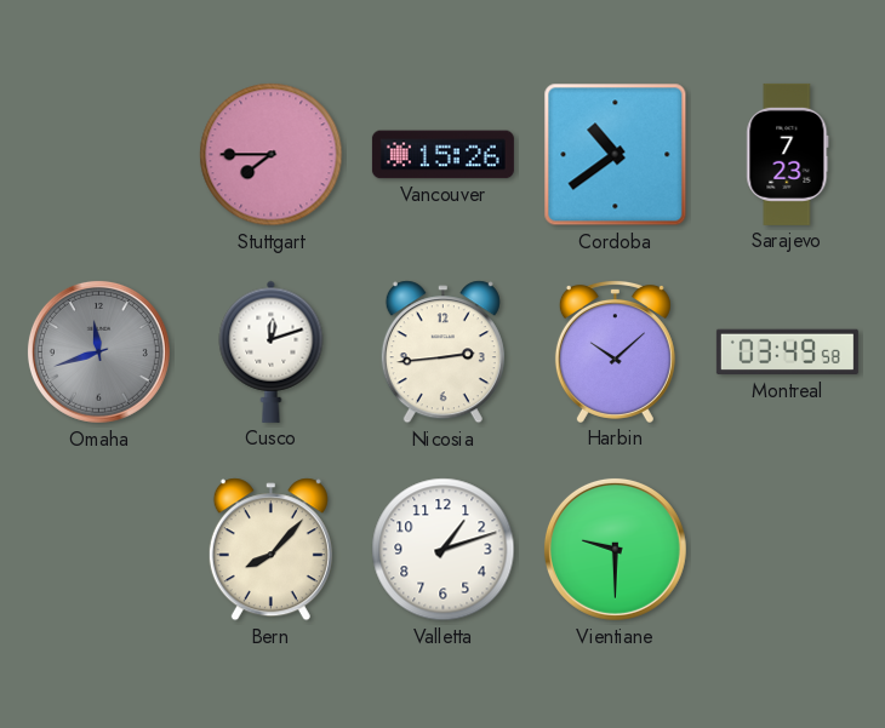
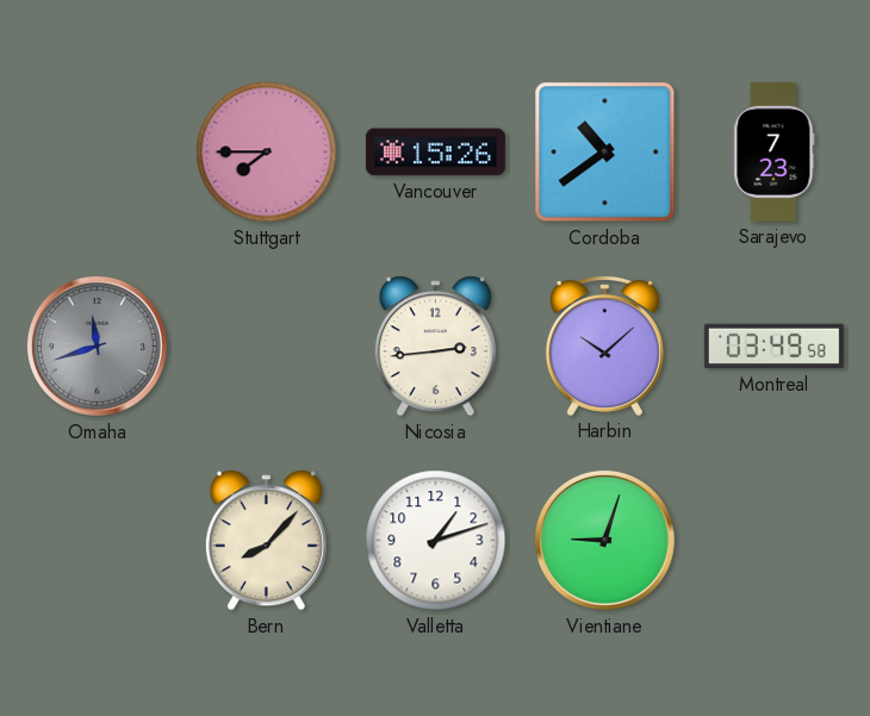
Cusco: 12:12 -> none
Vientiane: 9:30 -> 9:03
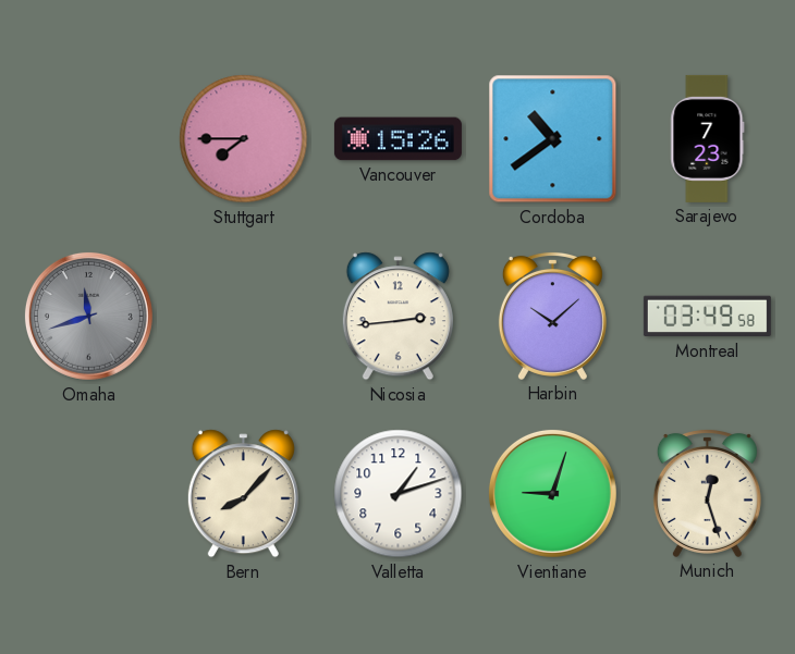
Munich: none -> 12:27
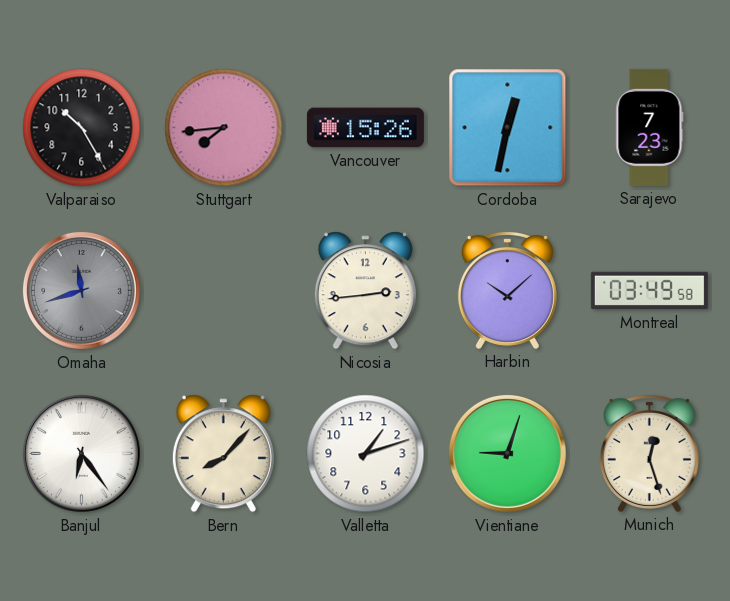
Valparaiso: none -> 10:25
Stuttgart: 7:45 -> 7:44
Cordoba: 10:39 -> 12:32
Banjul: none -> 6:24
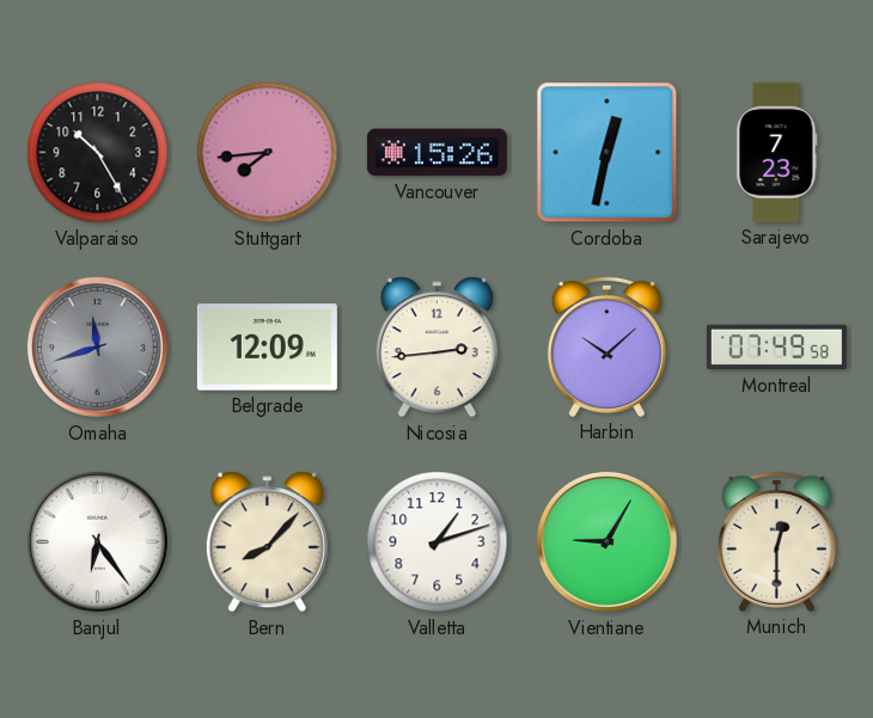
Belgrade: none -> 12:09
Montreal: 03:49 -> 07:49
Vientiane: 9:03 -> 9:05
Munich: 12:27 -> 12:30
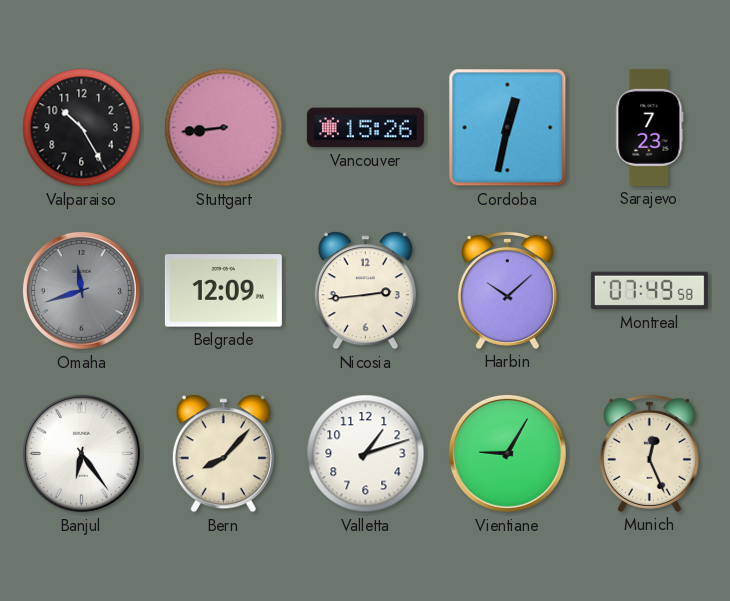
Stuttgart: 7:44 -> 8:44
Munich: 12:30 -> 12:26
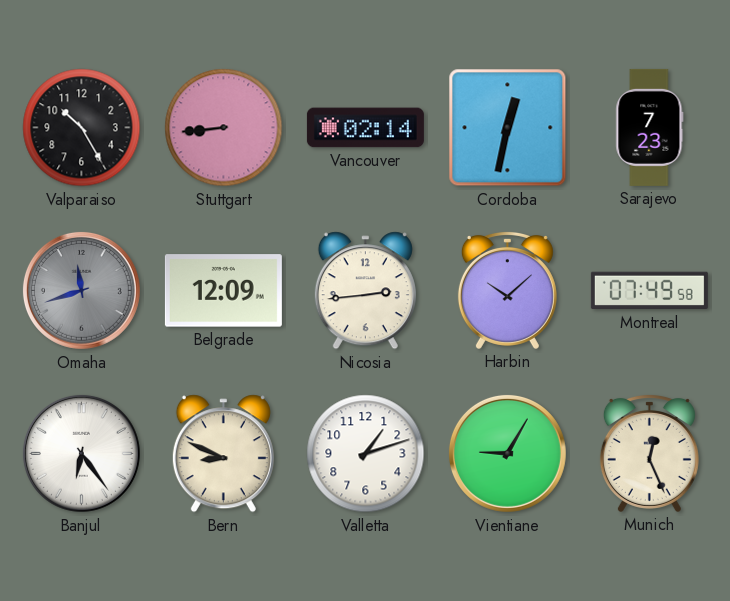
Vancouver: 15:26 -> 02:14
Bern: 8:07 -> 8:49
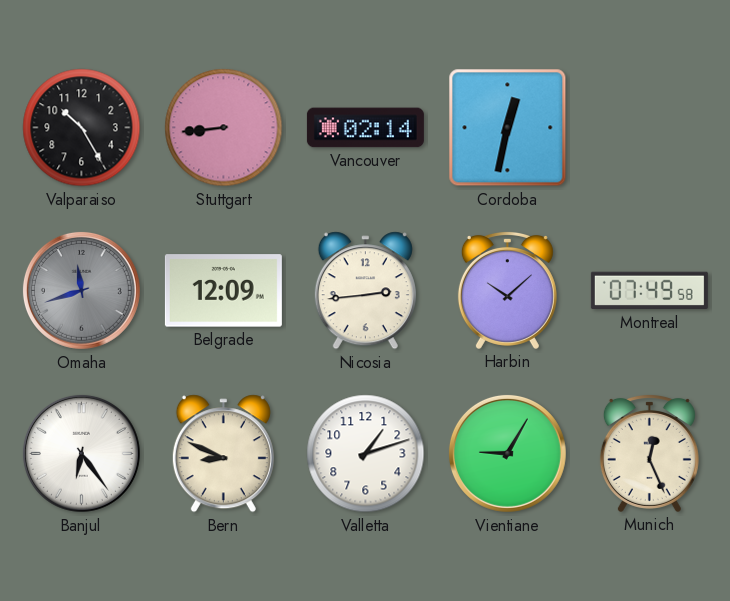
Sarajevo: 7:23 -> none
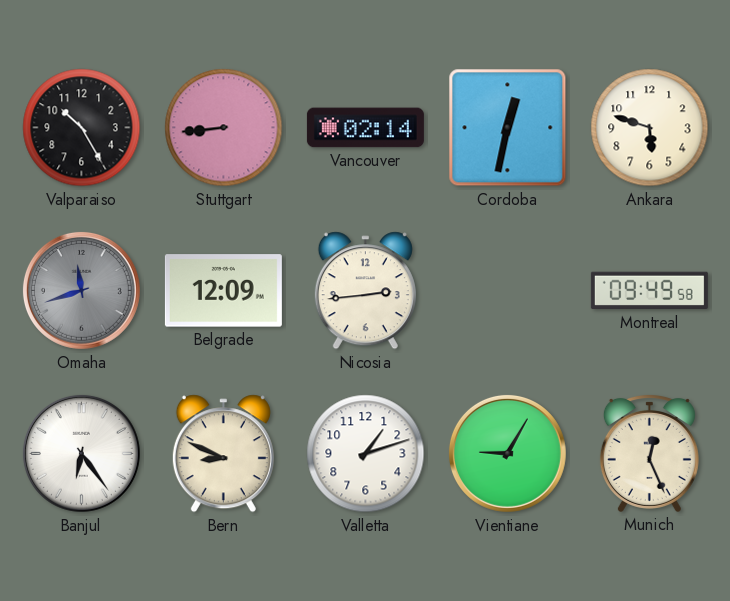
Ankara: none -> 5:48
Harbin: 10:08 -> none
Montreal: 07:49 -> 09:49
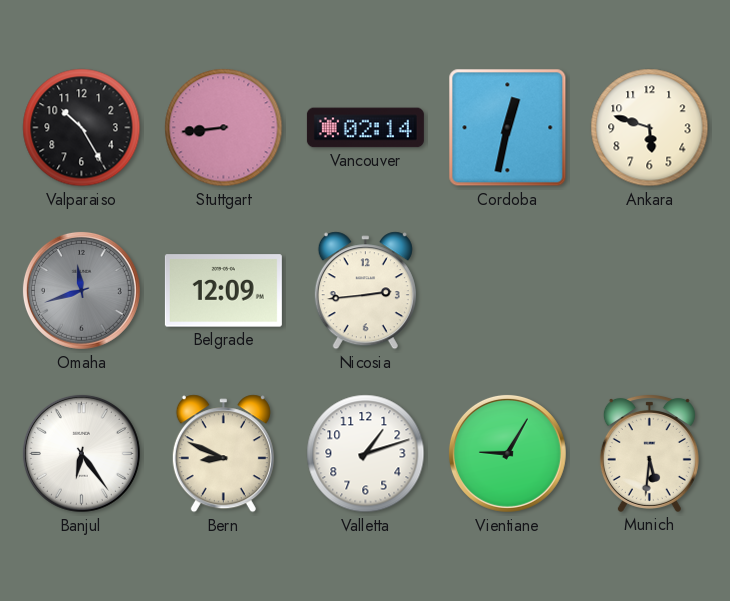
Montreal: 09:49 -> none
Munich: 12:26 -> 5:31
